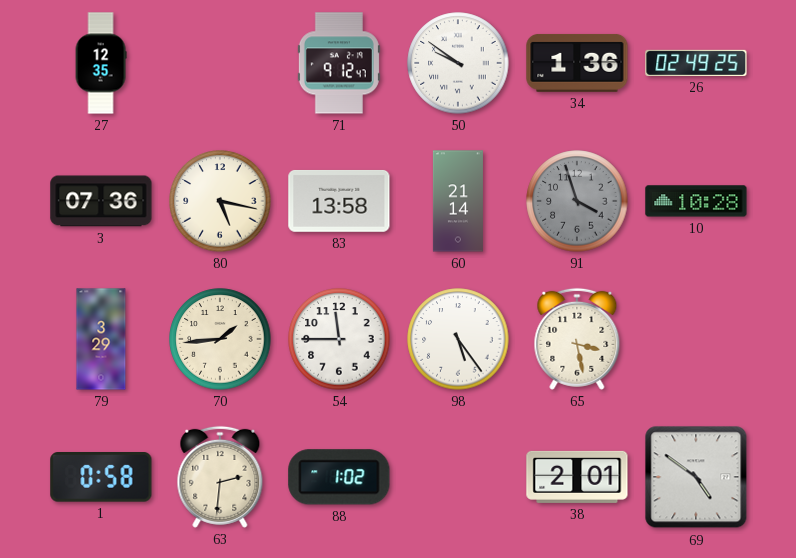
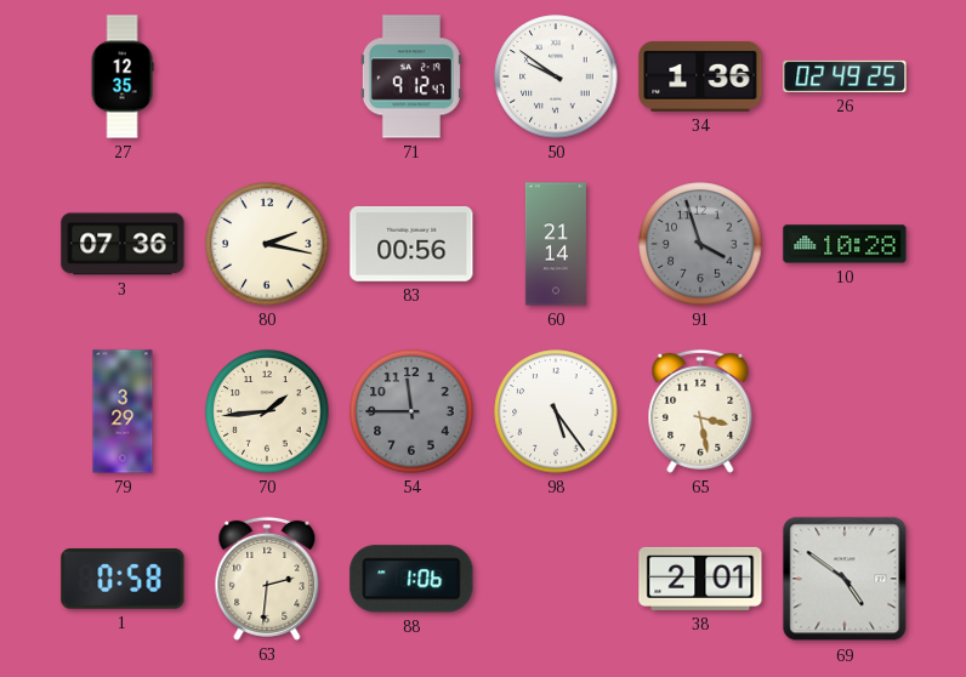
80: 5:17 -> 2:17
83: 13:58 -> 00:56
54 dial: white -> grey
88: 1:02 -> 1:06
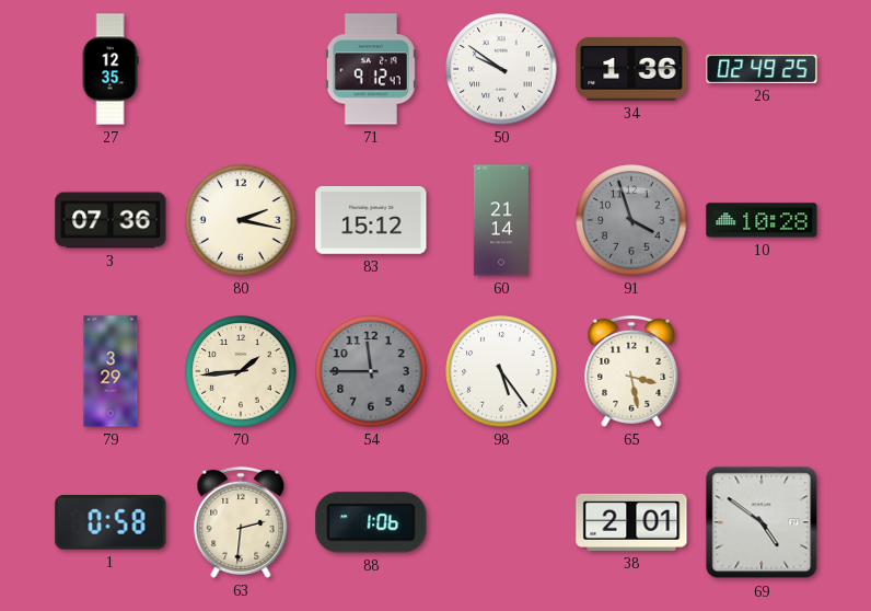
83: 00:56 -> 15:12
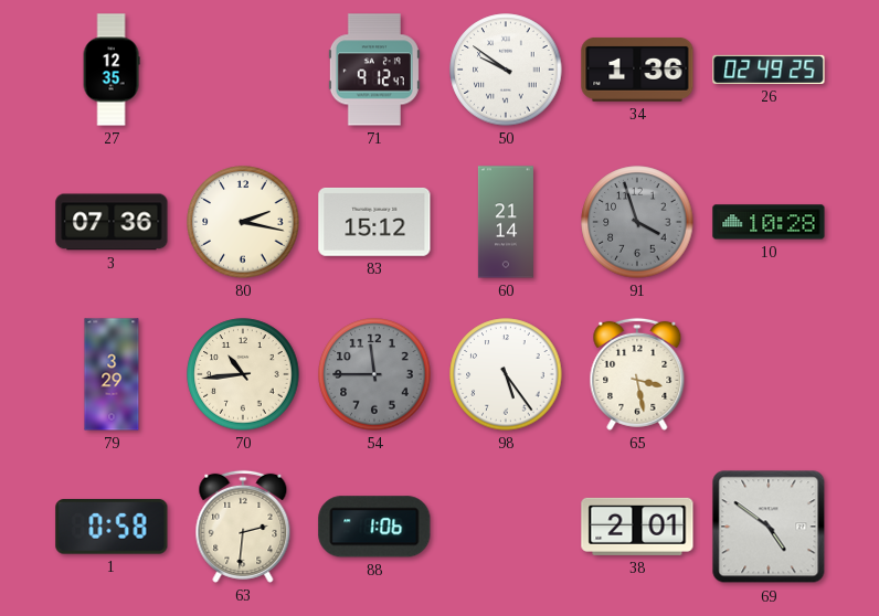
70: 1:44 -> 10:44
